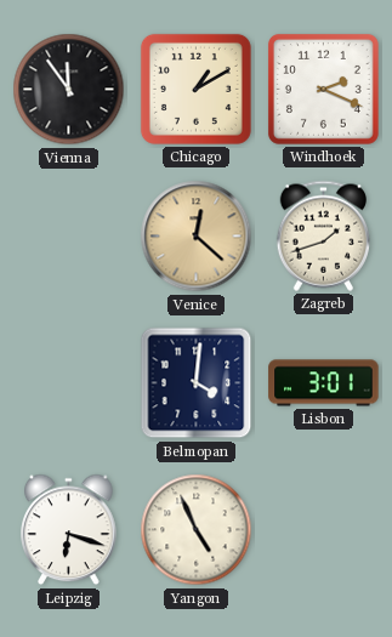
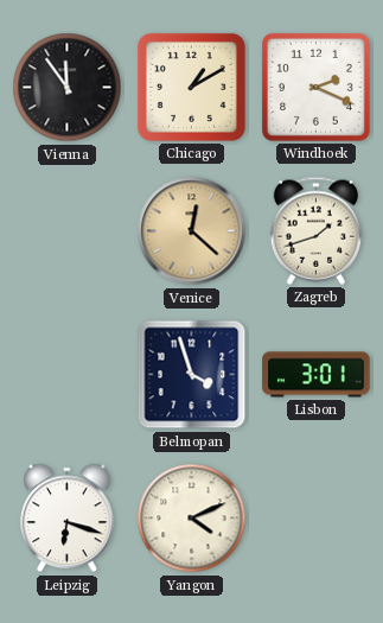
Belmopan: 4:01 -> 3:57
Yangon: 4:56 -> 4:11
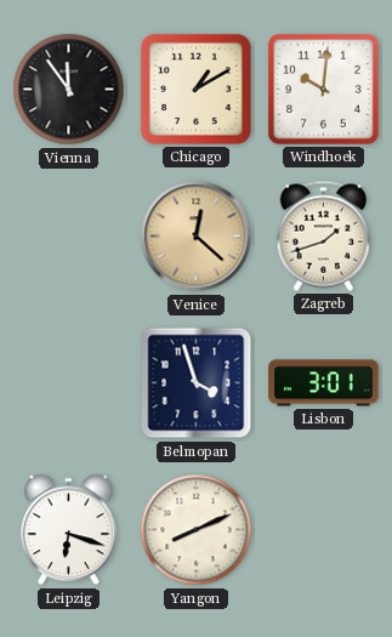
Windhoek: 2:19 -> 10:01
Yangon: 4:11 -> 8:11
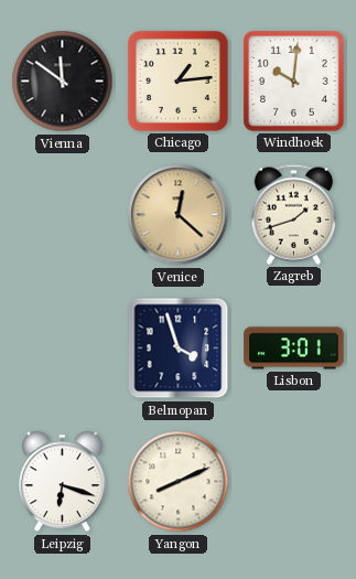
Vienna: 11:54 -> 11:51
Chicago: 1:10 -> 1:14
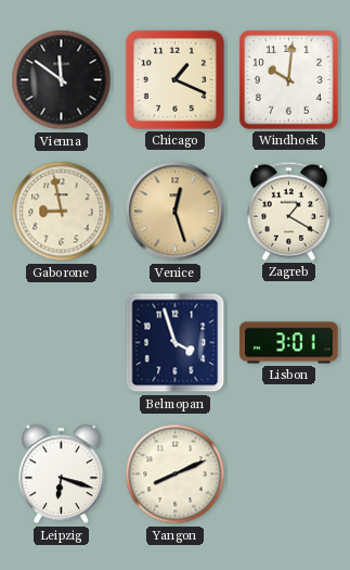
Chicago: 1:14 -> 1:19
Gaborone: none -> 8:58
Venice: 12:22 -> 12:27
Zagreb: 1:42 -> 1:20
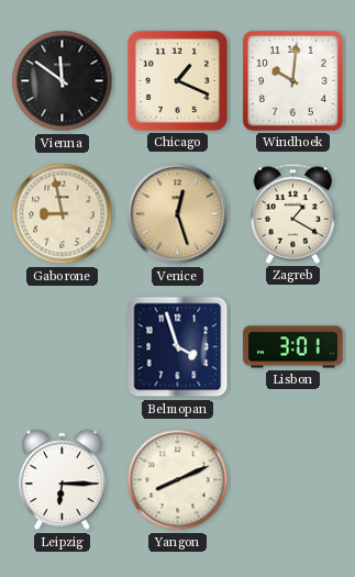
Leipzig: 6:18 -> 6:15
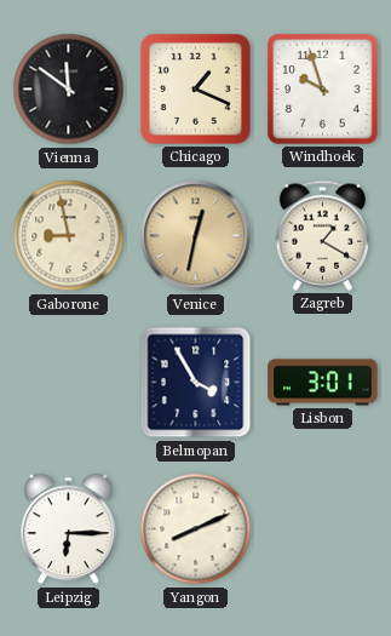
Windhoek: 10:01 -> 9:57
Venice: 12:27 -> 12:32
Belmopan: 3:57 -> 3:55
